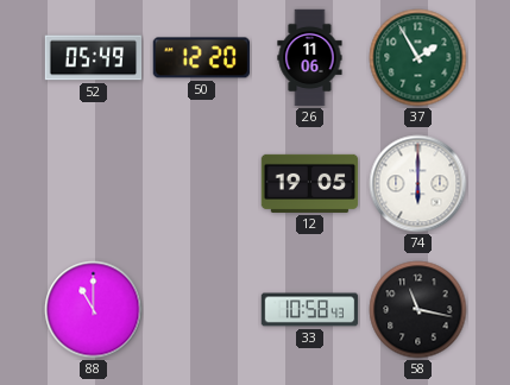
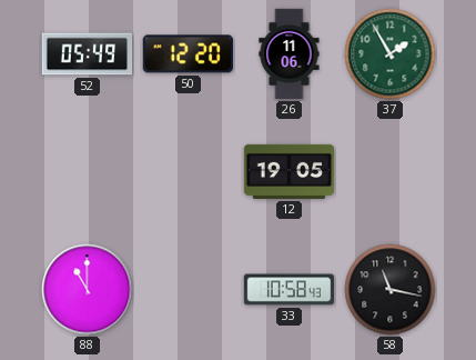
74: 6:00 -> none
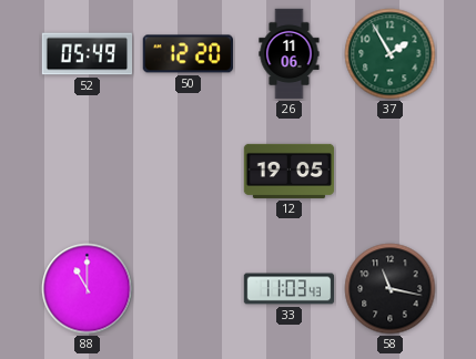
33: 10:58 -> 11:03
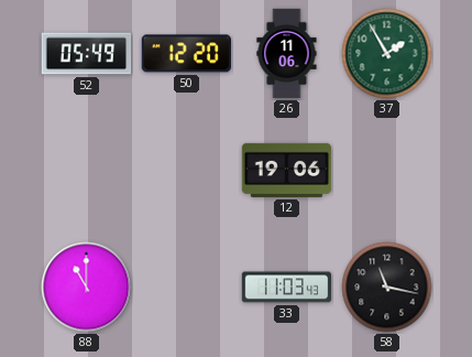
12: 19:05 -> 19:06
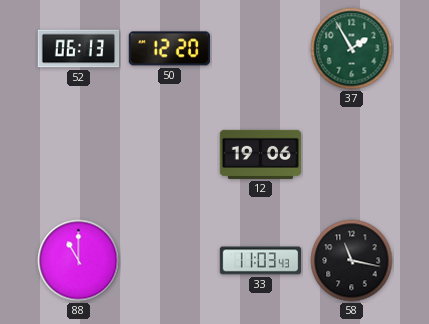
52: 05:49 -> 06:13
26: 11:06 -> none
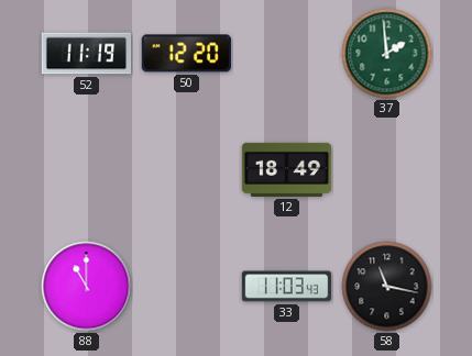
52: 06:13 -> 11:19
37: 1:55 -> 1:59
12: 19:06 -> 18:49
